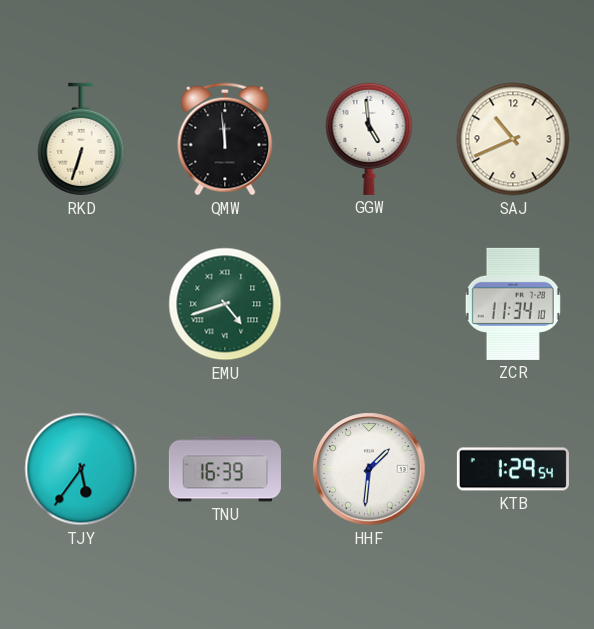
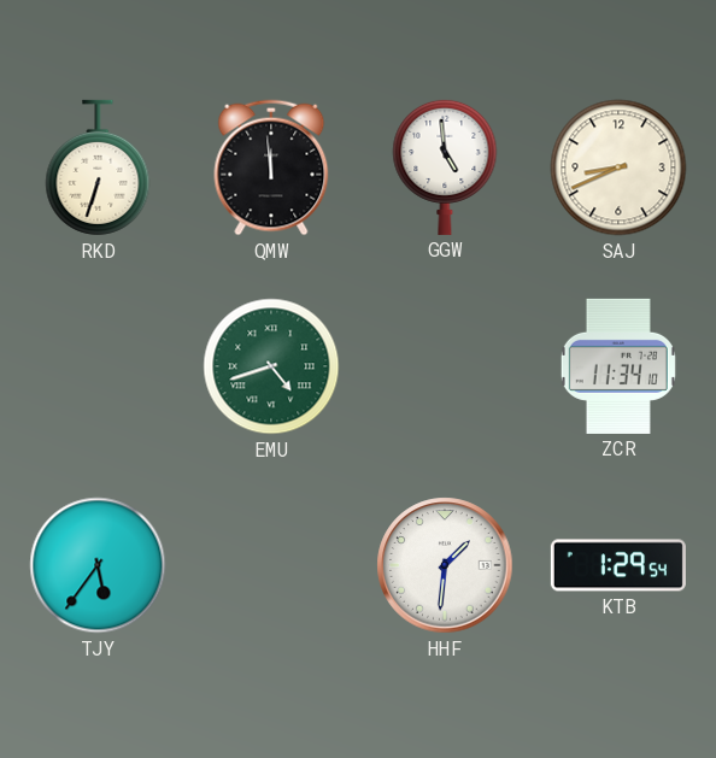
SAJ: 10:41 -> 8:41
TNU: 16:39 -> none
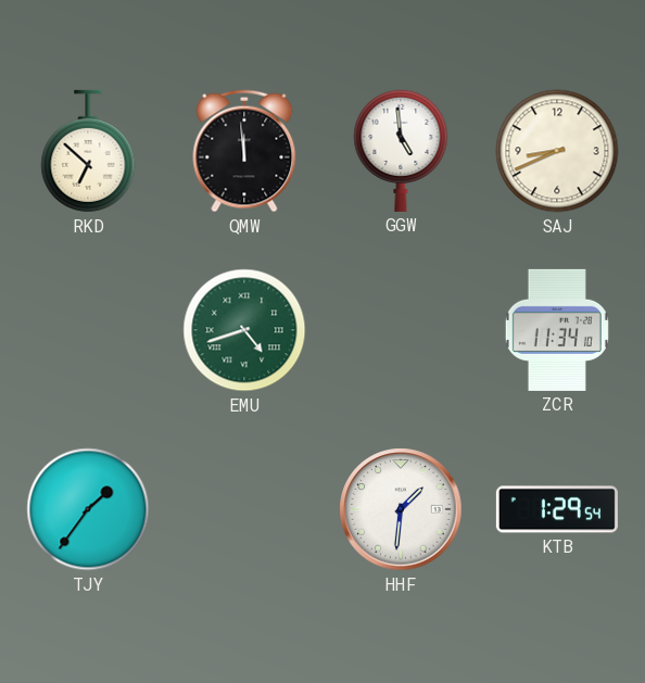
RKD: 6:33 -> 6:52
TJY: 5:36 -> 1:36
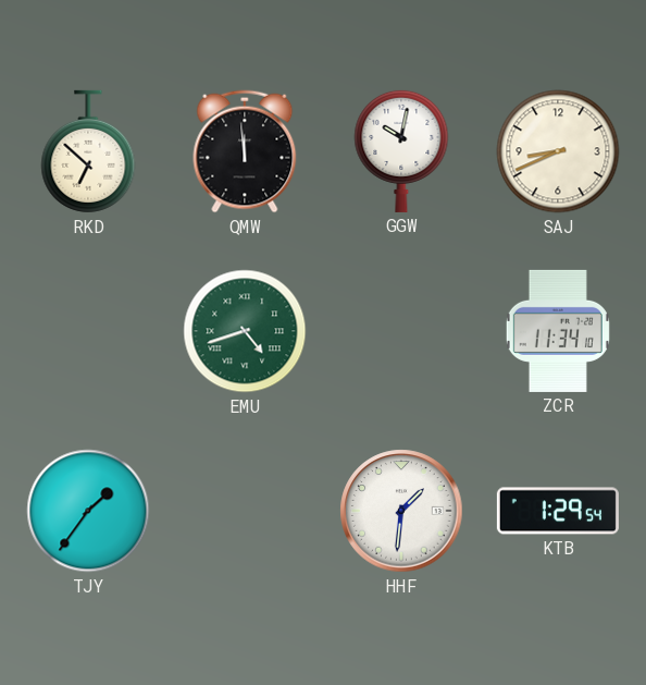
GGW: 4:59 -> 10:02
